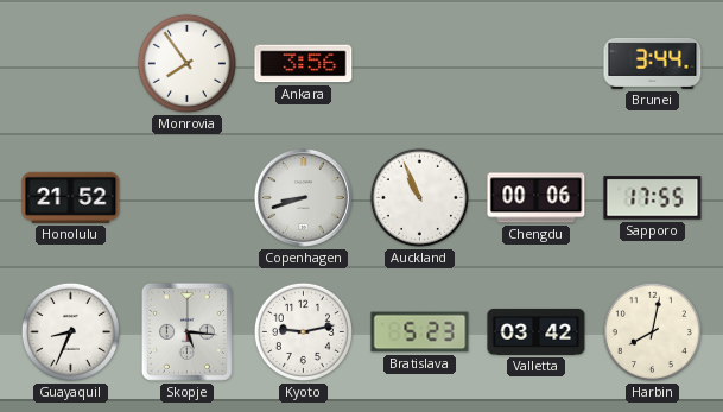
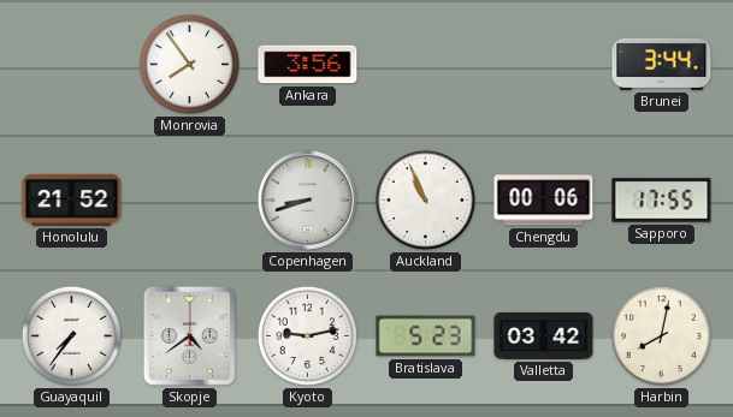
Guayaquil: 8:34 -> 7:36
Skopje: 5:16 -> 4:39
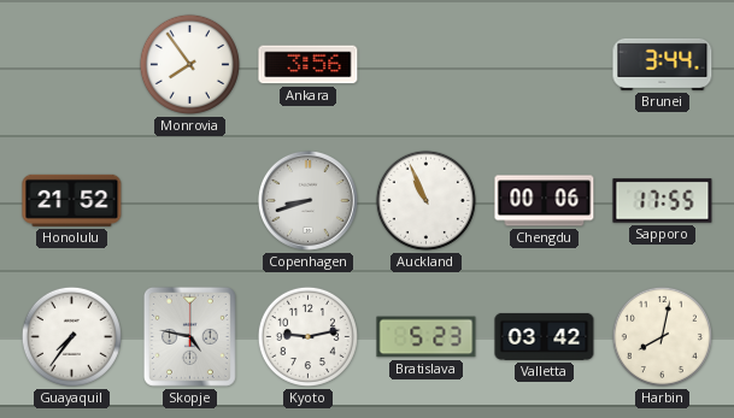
Skopje: 4:39 -> 4:47
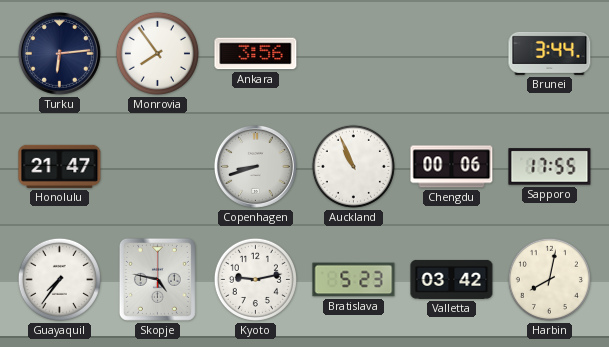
Turku: none -> 6:14
Honolulu: 21:52 -> 21:47
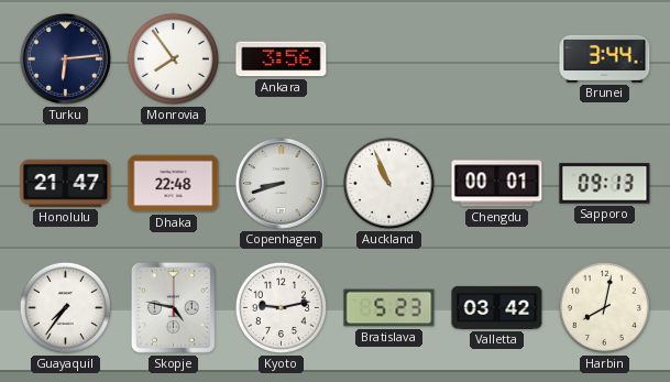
Dhaka: none -> 22:48
Chengdu: 00:06 -> 00:01
Sapporo: 17:55 -> 09:13
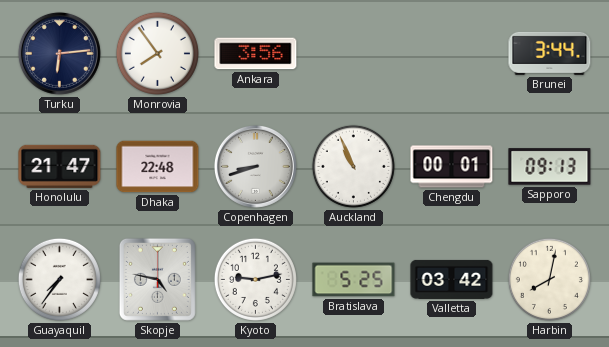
Bratislava: 5:23 -> 5:25
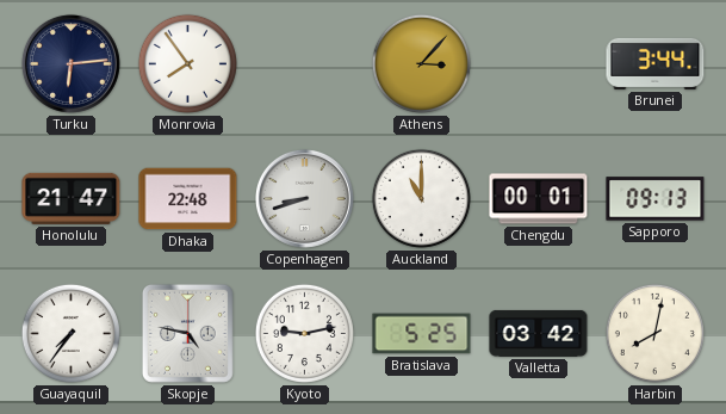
Ankara: 3:56 -> none
Athens: none -> 3:07
Auckland: 10:56 -> 11:00
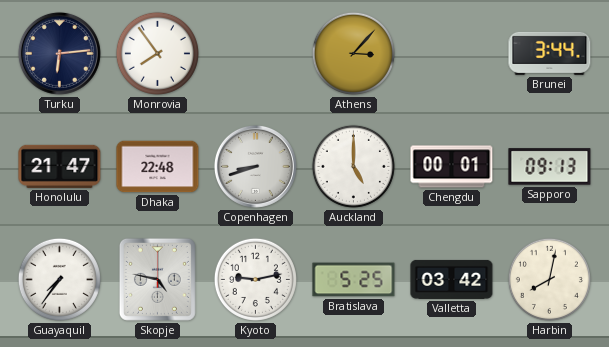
Auckland: 11:00 -> 5:00
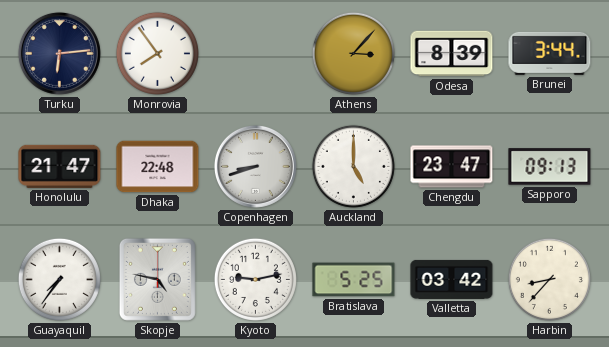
Odesa: none -> 8:39
Chengdu: 00:01 -> 23:47
Harbin: 8:02 -> 8:37
